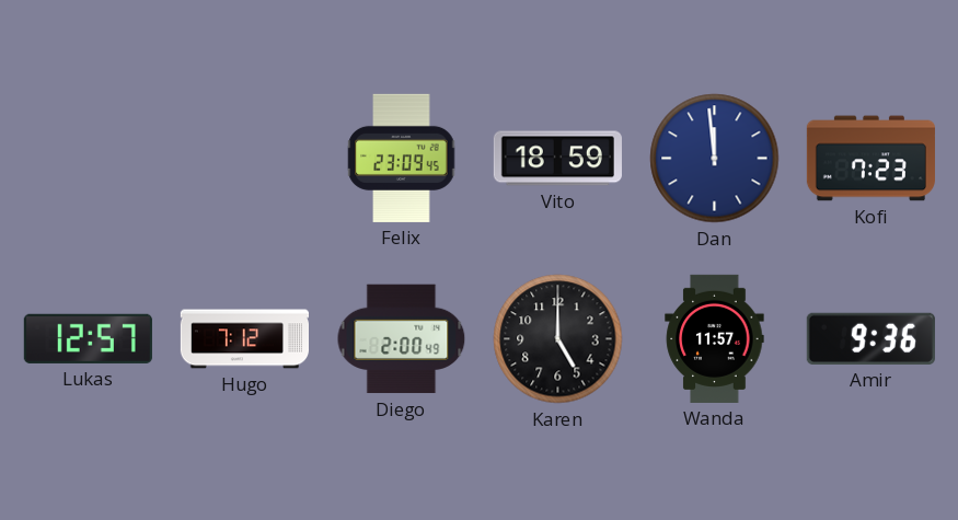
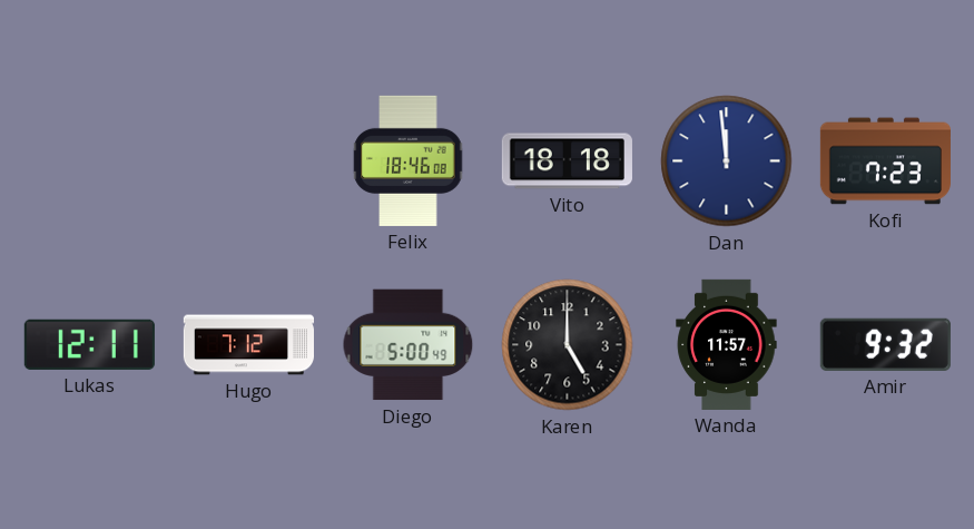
Felix: 23:09 -> 18:46
Vito: 18:59 -> 18:18
Lukas: 12:57 -> 12:11
Diego: 2:00 -> 5:00
Amir: 9:36 -> 9:32
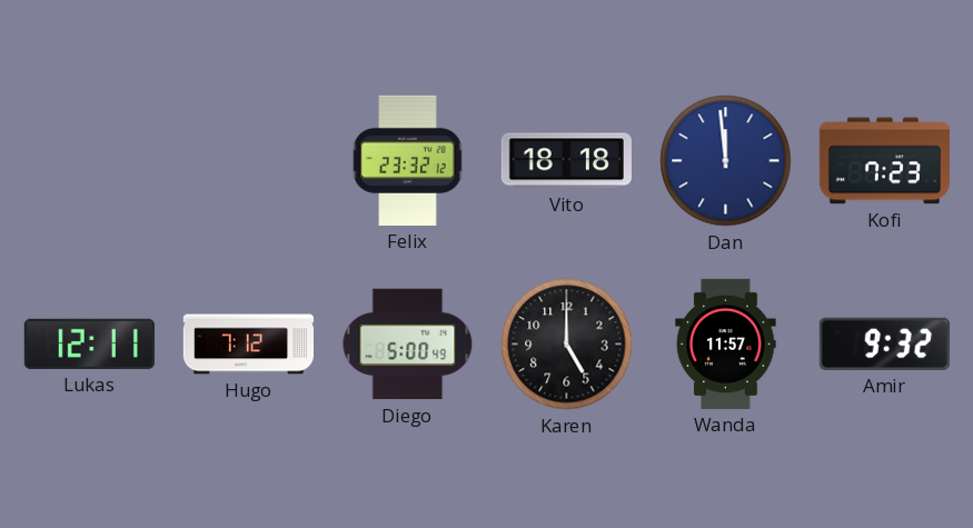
Felix: 18:46 -> 23:32
